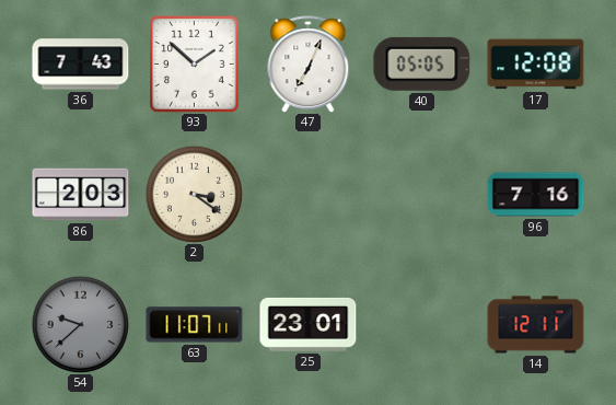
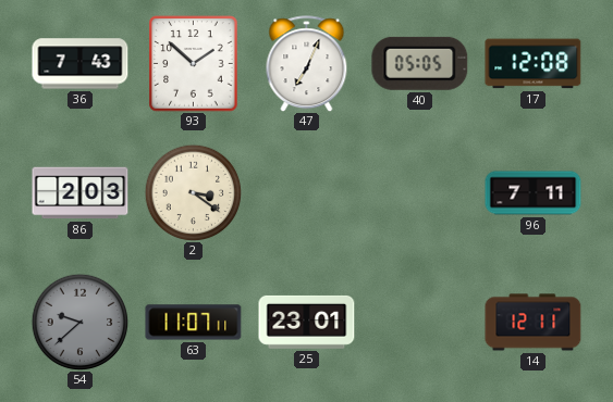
96: 7:16 -> 7:11
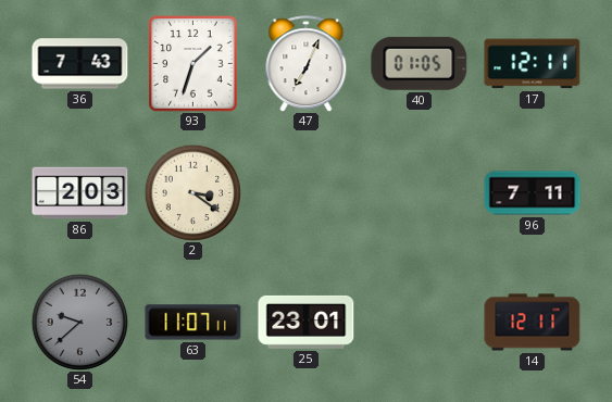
93: 1:52 -> 1:33
40: 05:05 -> 01:05
17: 12:08 -> 12:11
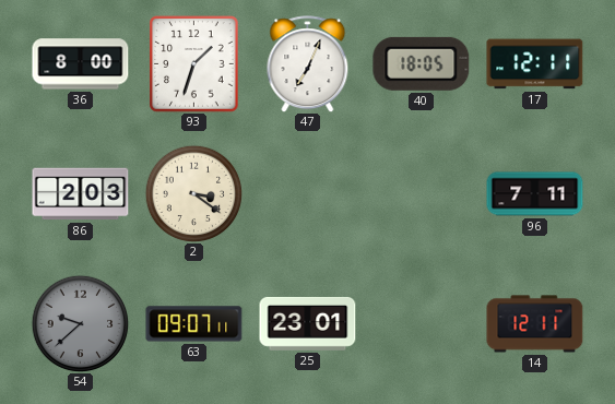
36: 7:43 -> 8:00
40: 01:05 -> 18:05
63: 11:07 -> 09:07
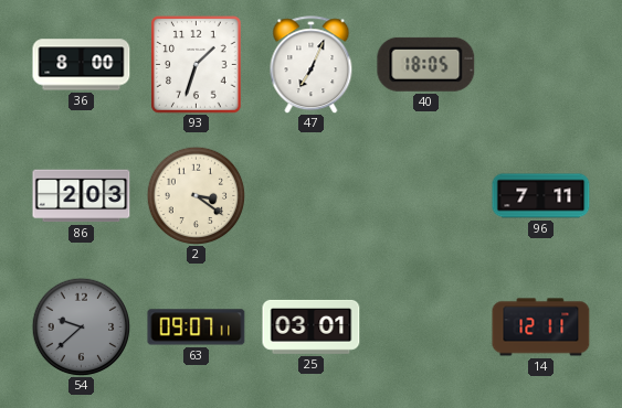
17: 12:11 -> none
25: 23:01 -> 03:01
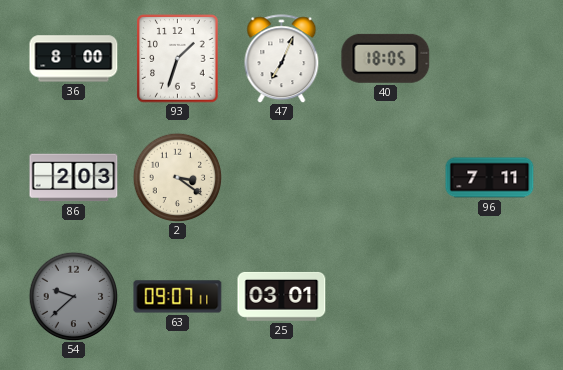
14: 12:11 -> none
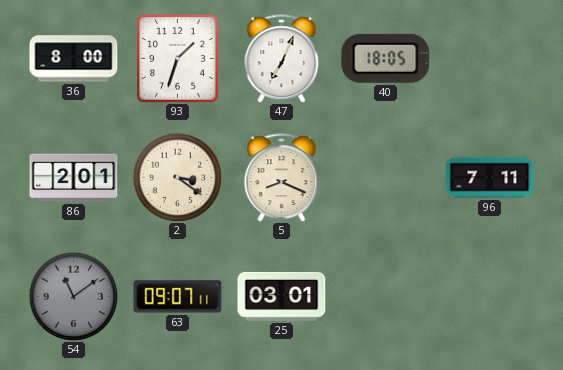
86: 2:03 -> 2:01
5: none -> 8:19
54: 9:38 -> 11:09
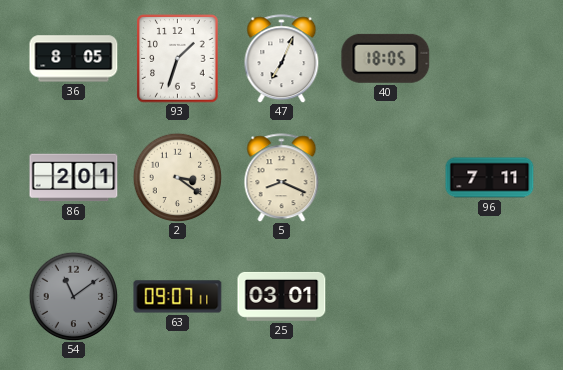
36: 8:00 -> 8:05
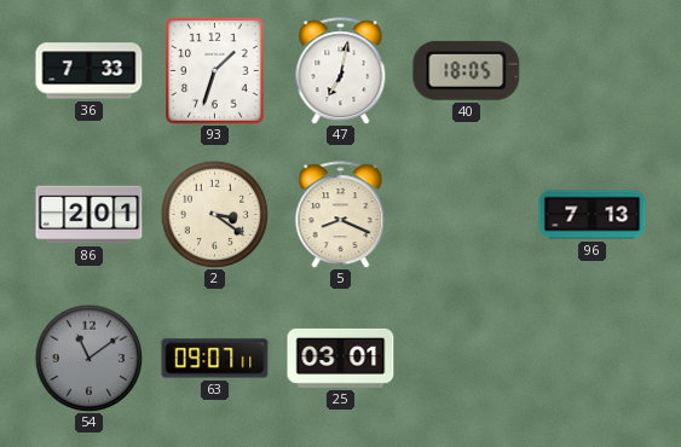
36: 8:05 -> 7:33
47: 7:04 -> 7:02
96: 7:11 -> 7:13
